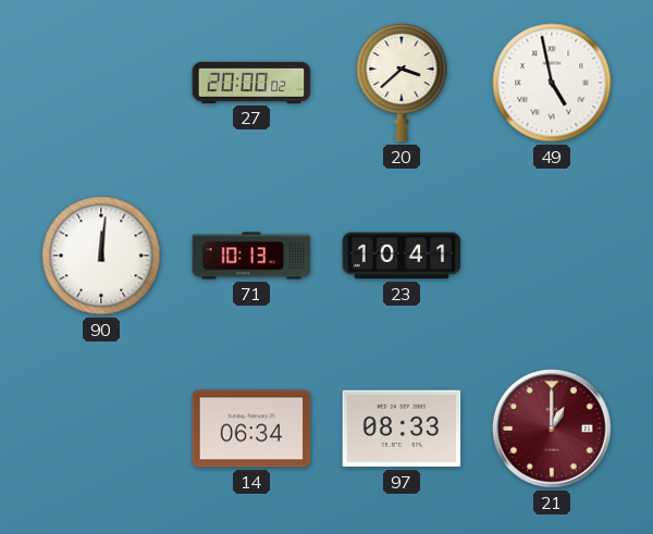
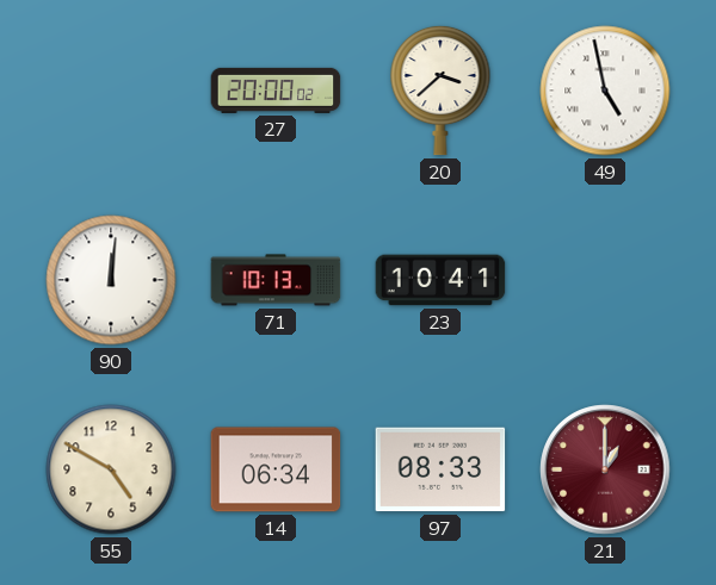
55: none -> 4:50
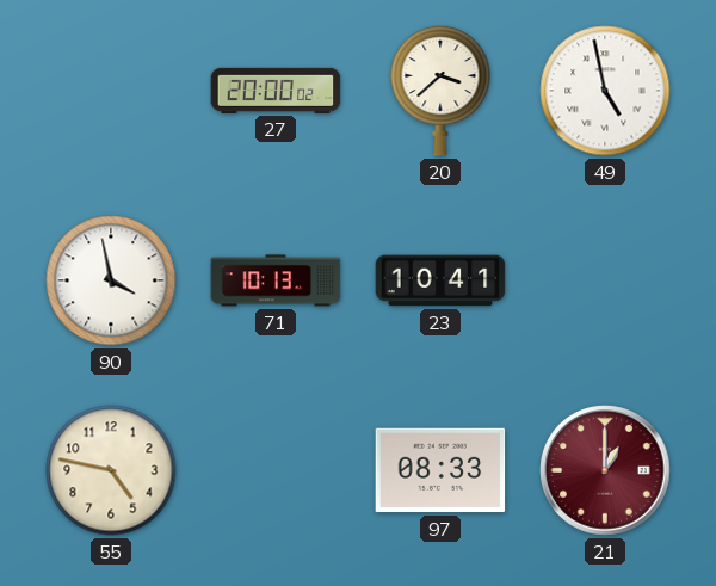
90: 12:01 -> 3:58
55: 4:50 -> 4:47
14: 06:34 -> none
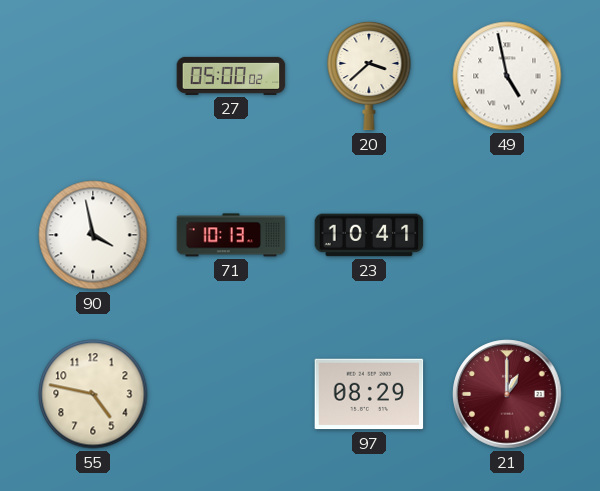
27: 20:00 -> 05:00
97: 08:33 -> 08:29
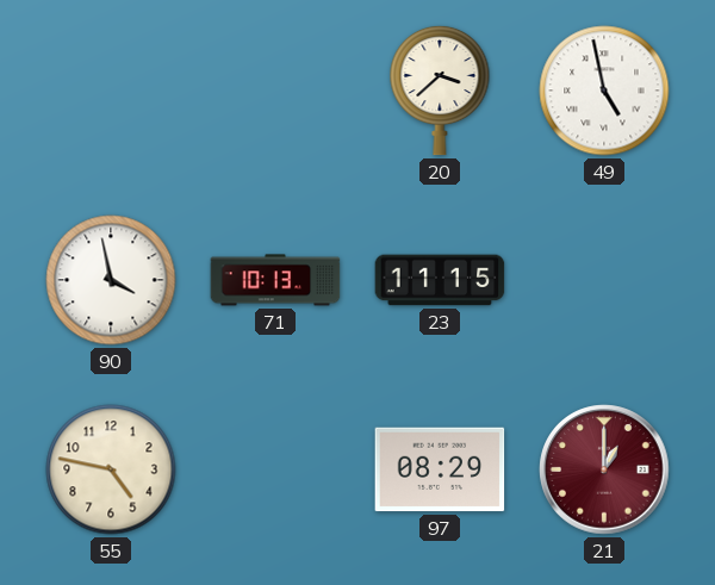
27: 05:00 -> none
23: 10:41 -> 11:15
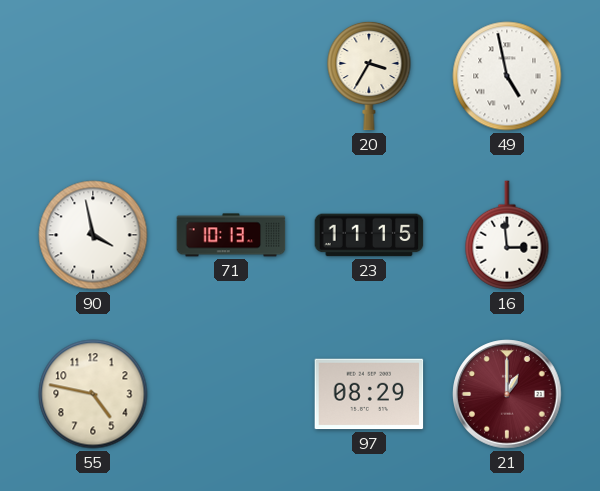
20: 3:38 -> 3:35
16: none -> 2:59
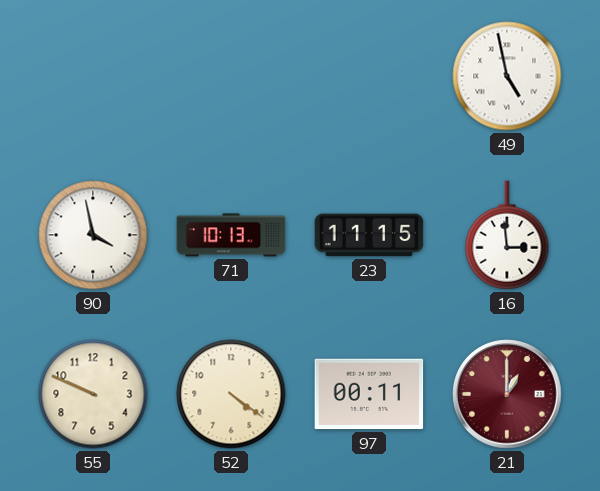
20: 3:35 -> none
55: 4:47 -> 9:49
52: none -> 4:21
97: 08:29 -> 00:11
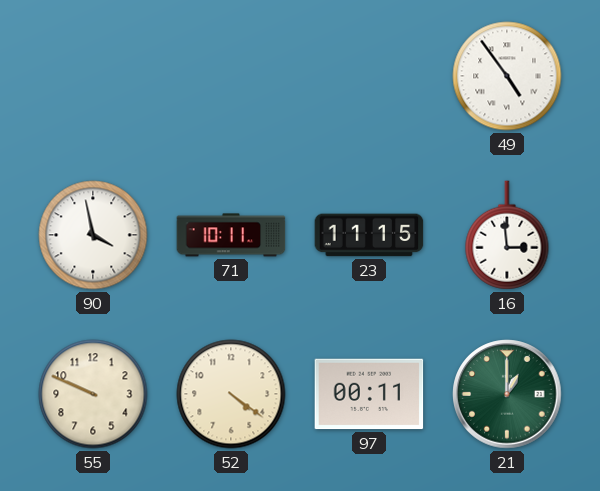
49: 4:58 -> 4:54
71: 10:13 -> 10:11
21 dial: burgundy -> green
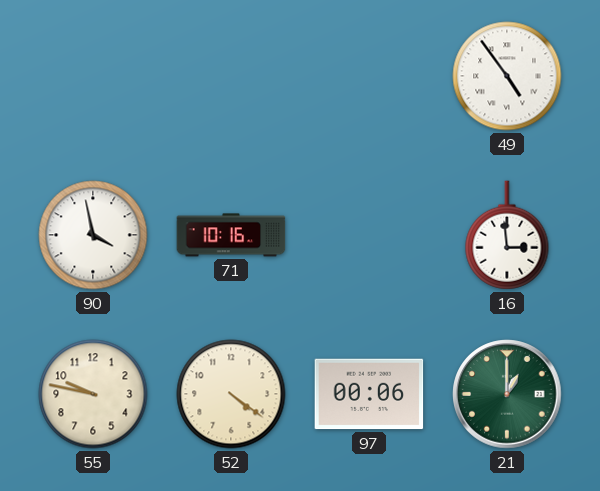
71: 10:11 -> 10:16
23: 11:15 -> none
55: 9:49 -> 9:47
97: 00:11 -> 00:06
